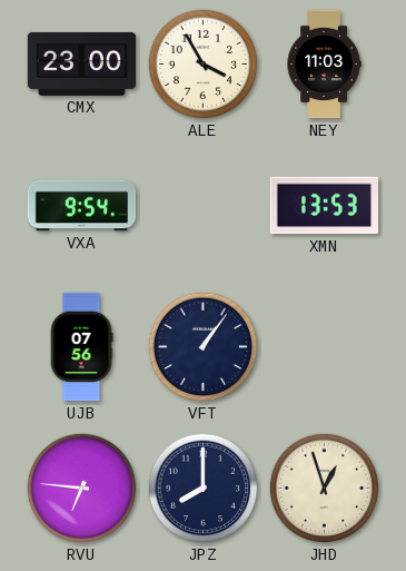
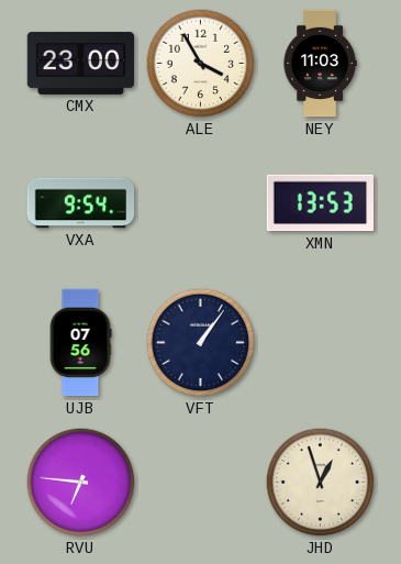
JPZ: 8:00 -> none
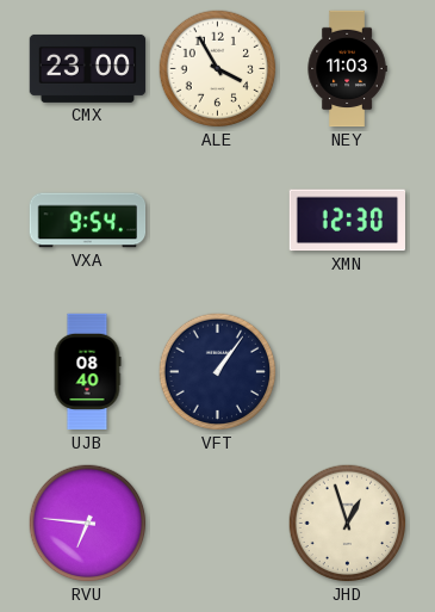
XMN: 13:53 -> 12:30
UJB: 07:56 -> 08:40
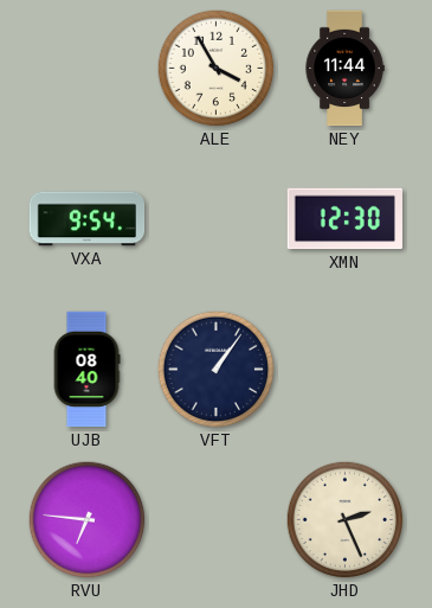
CMX: 23:00 -> none
NEY: 11:03 -> 11:44
JHD: 12:57 -> 2:26
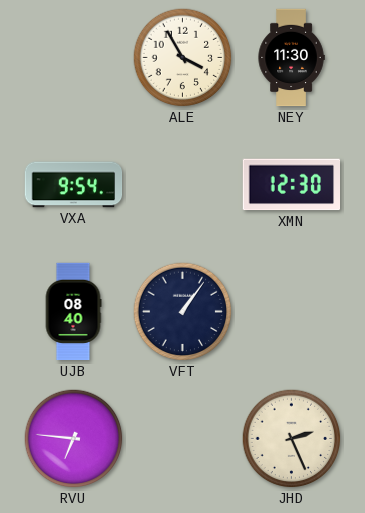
NEY: 11:44 -> 11:30
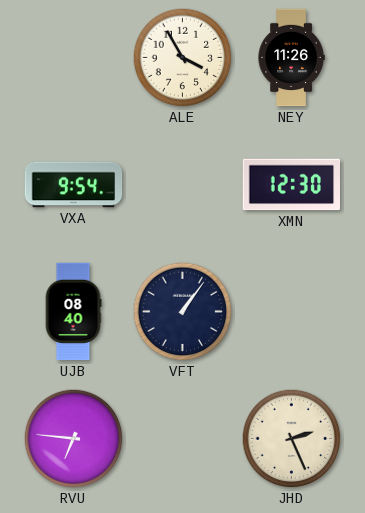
NEY: 11:30 -> 11:26
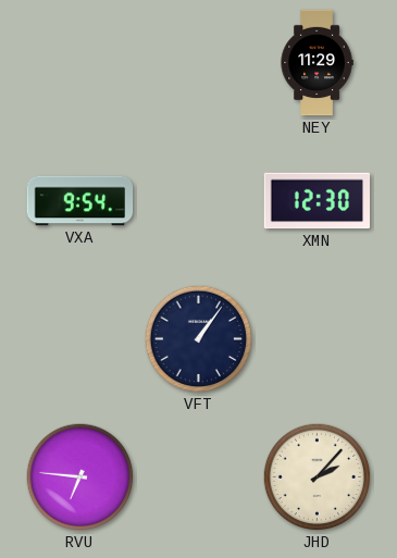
ALE: 3:55 -> none
NEY: 11:26 -> 11:29
UJB: 08:40 -> none
JHD: 2:26 -> 2:07
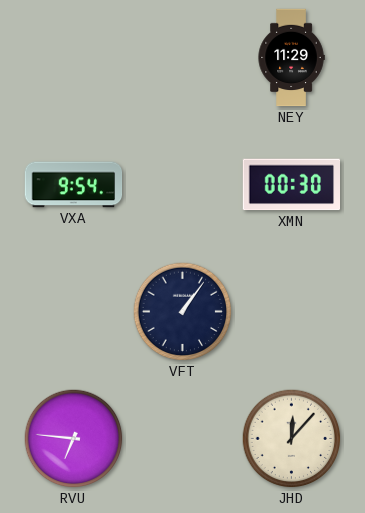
XMN: 12:30 -> 00:30
JHD: 2:07 -> 12:07
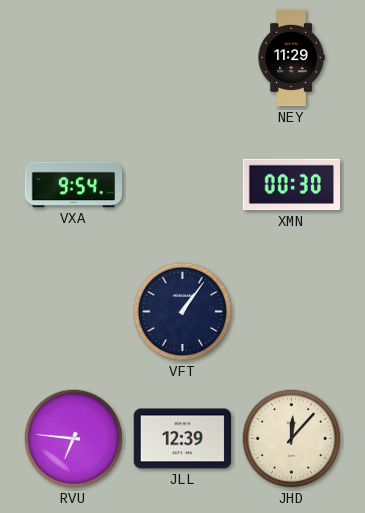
JLL: none -> 12:39
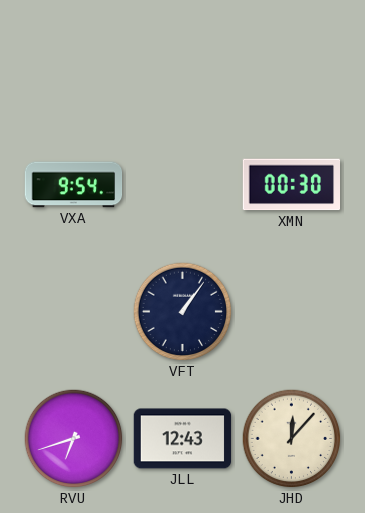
NEY: 11:29 -> none
RVU: 6:46 -> 6:42
JLL: 12:39 -> 12:43
